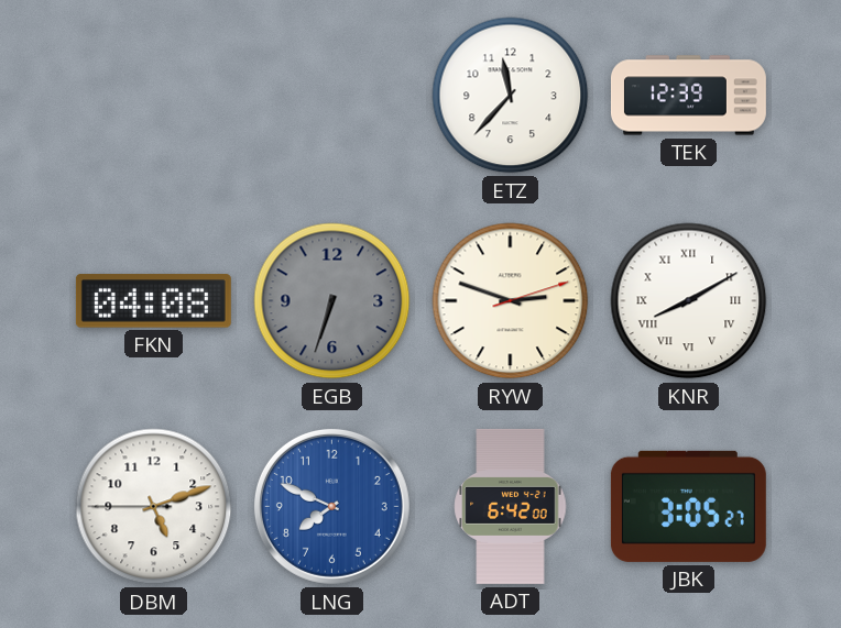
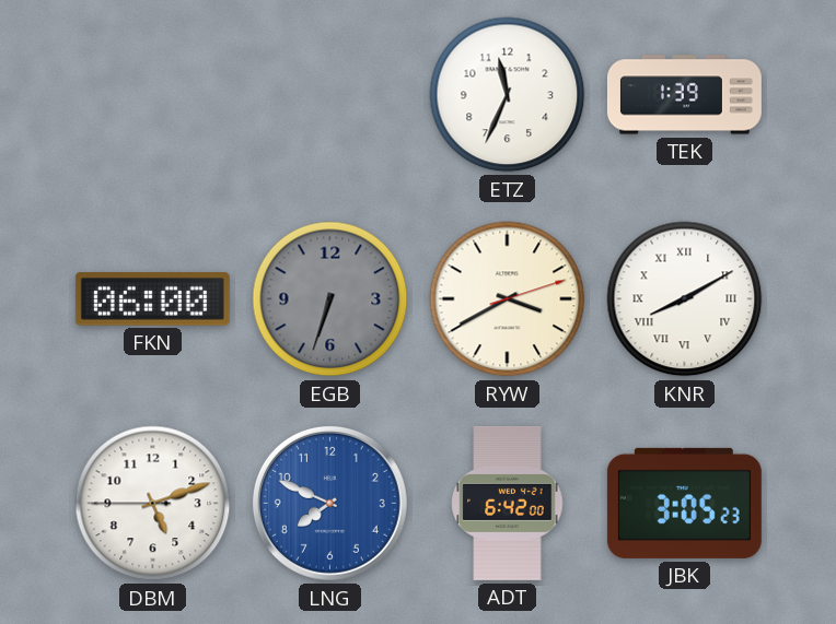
ETZ: 11:37 -> 11:34
TEK: 12:39 -> 1:39
FKN: 04:08 -> 06:00
RYW: 2:48 -> 3:40
JBK: 3:05:27 -> 3:05:23
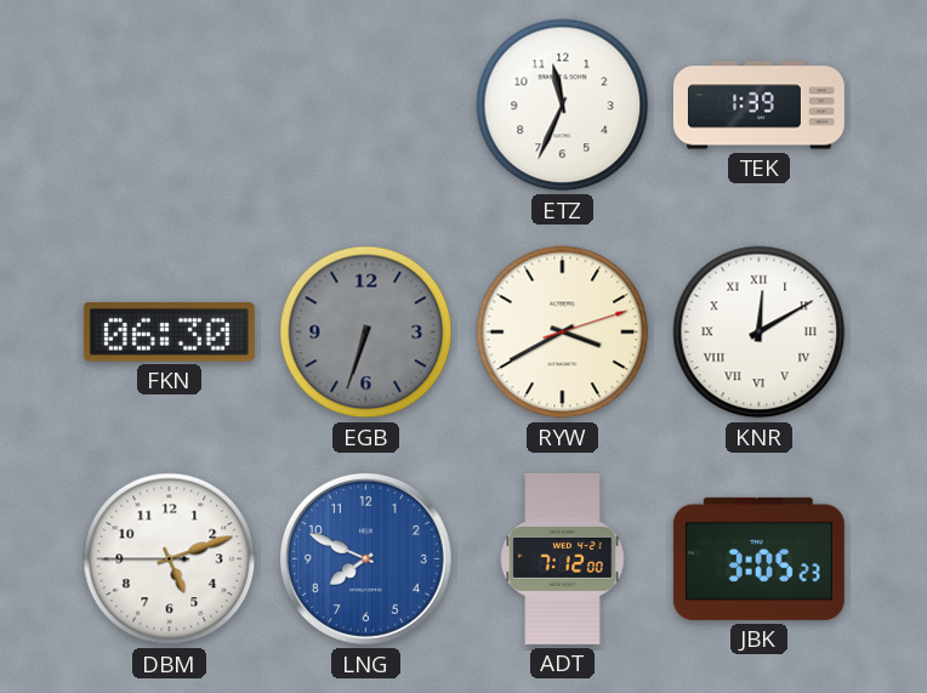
FKN: 06:00 -> 06:30
KNR: 8:10 -> 12:10
ADT: 6:42 -> 7:12
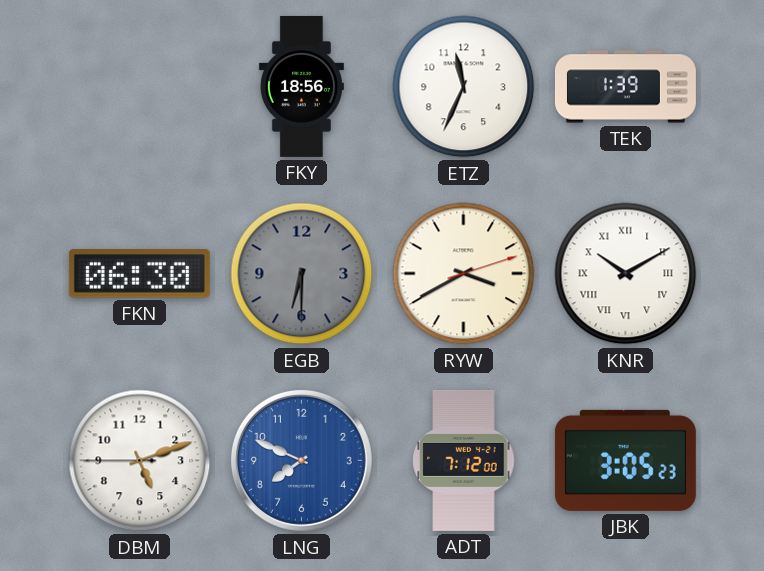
FKY: none -> 18:56
EGB: 6:33 -> 6:30
KNR: 12:10 -> 10:10
